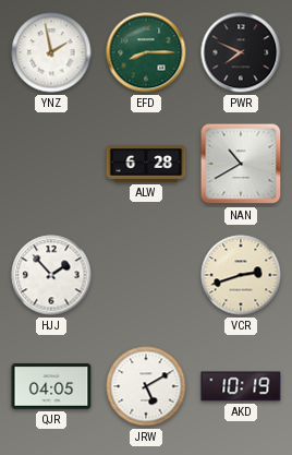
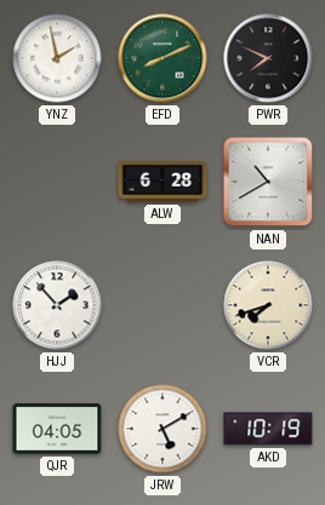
EFD: 8:15 -> 8:11
VCR: 2:42 -> 7:42
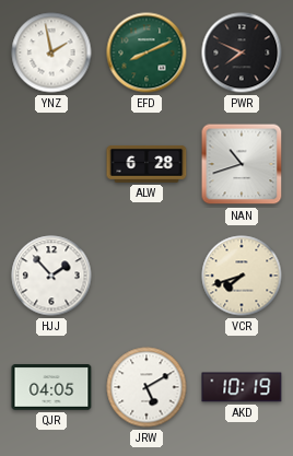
NAN: 10:40 -> 10:42
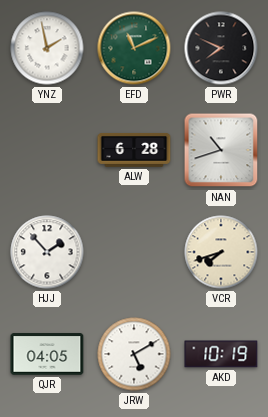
EFD: 8:11 -> 11:11
